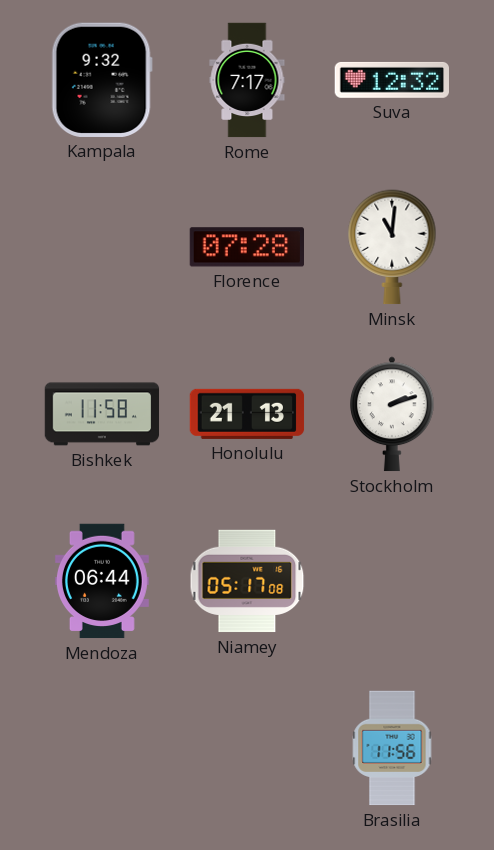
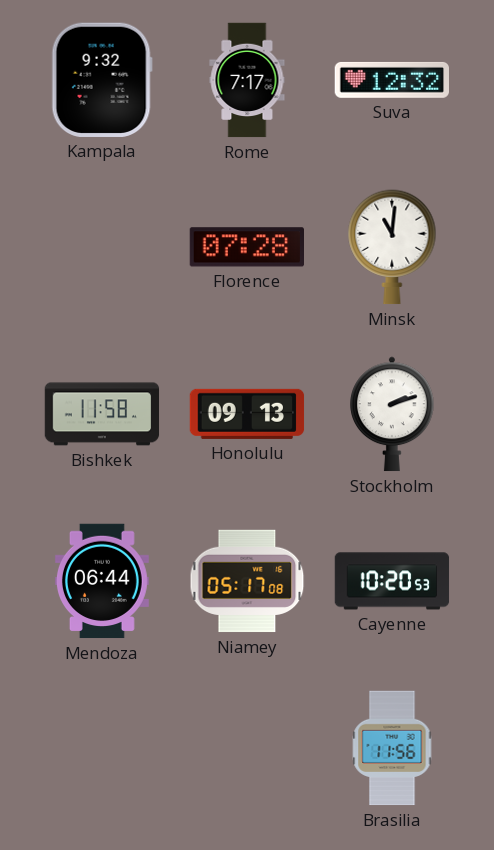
Honolulu: 21:13 -> 09:13
Cayenne: none -> 10:20
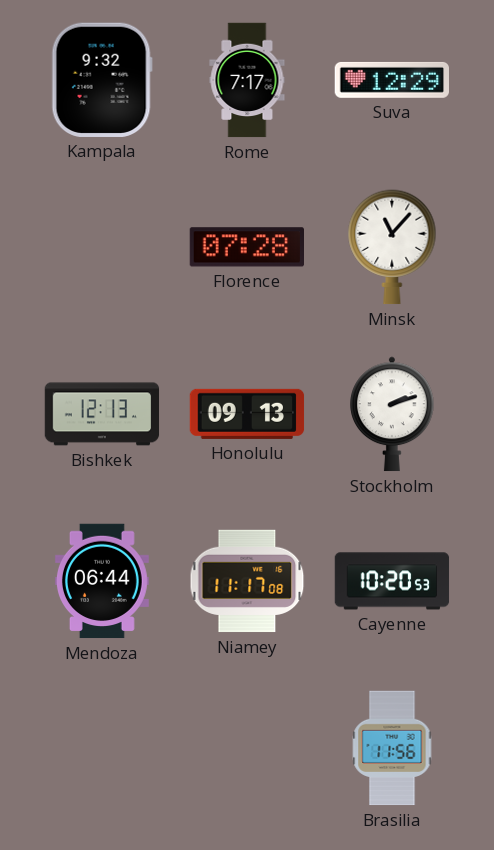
Suva: 12:32 -> 12:29
Minsk: 11:01 -> 11:07
Bishkek: 11:58 -> 12:13
Niamey: 05:17 -> 11:17
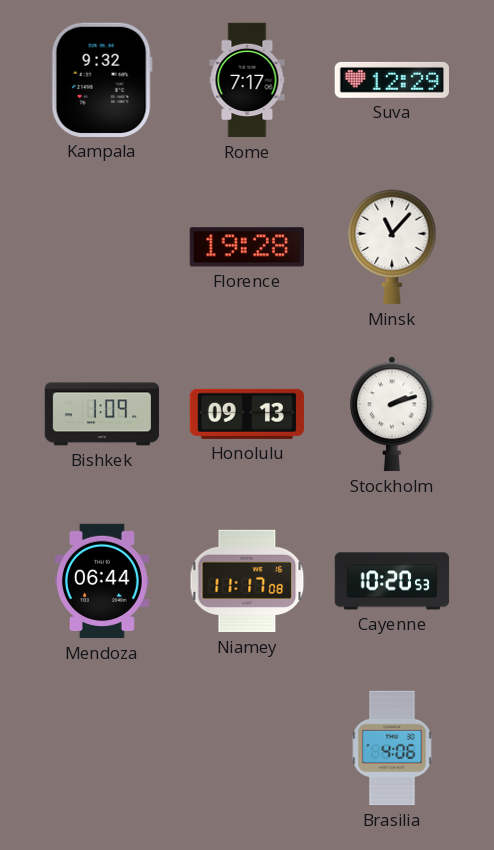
Florence: 07:28 -> 19:28
Bishkek: 12:13 -> 1:09
Brasilia: 11:56 -> 4:06
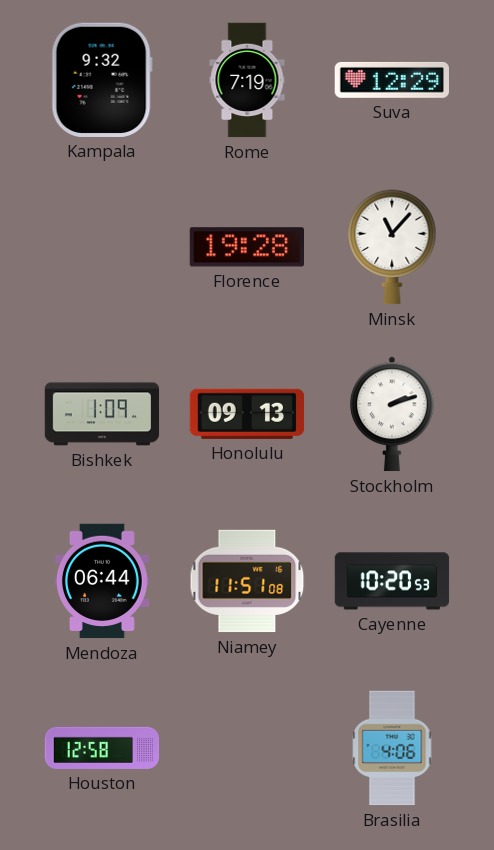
Rome: 7:17 -> 7:19
Niamey: 11:17 -> 11:51
Houston: none -> 12:58
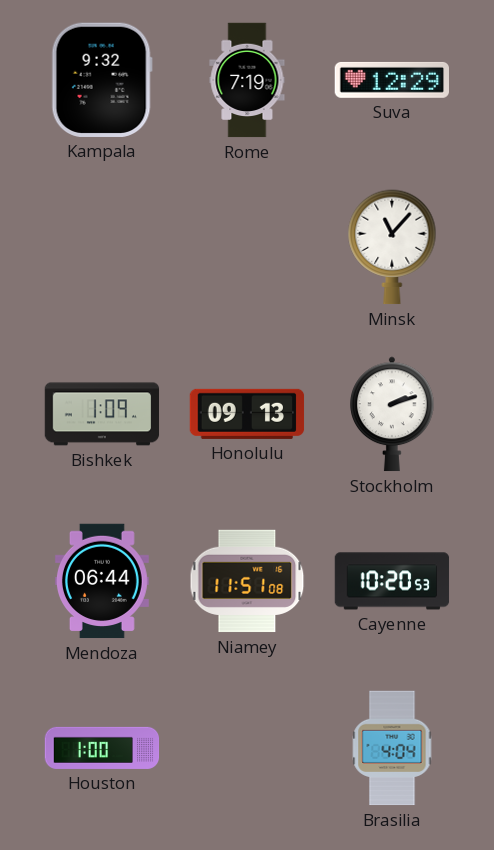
Florence: 19:28 -> none
Houston: 12:58 -> 1:00
Brasilia: 4:06 -> 4:04
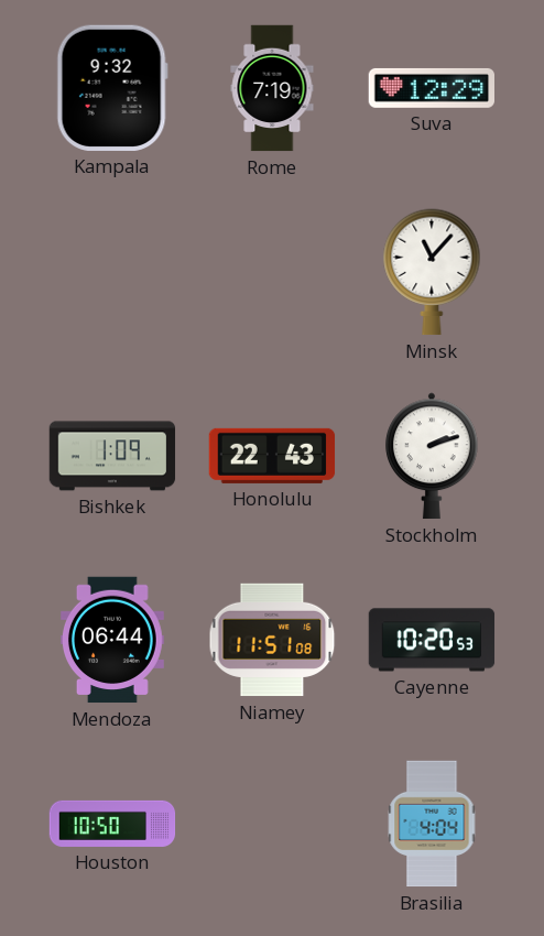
Honolulu: 09:13 -> 22:43
Houston: 1:00 -> 10:50
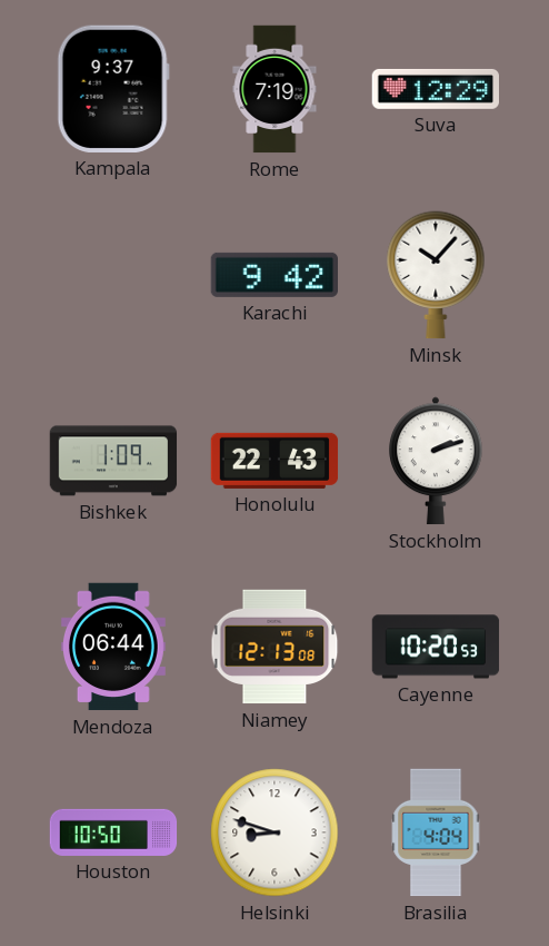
Kampala: 9:32 -> 9:37
Karachi: none -> 9:42
Minsk: 11:07 -> 10:07
Niamey: 11:51 -> 12:13
Helsinki: none -> 8:48
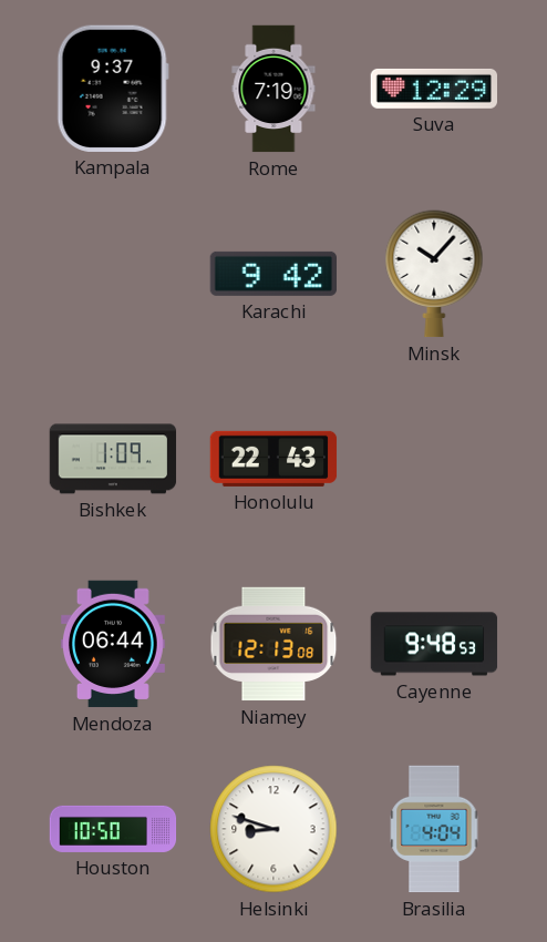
Stockholm: 2:12 -> none
Cayenne: 10:20 -> 9:48
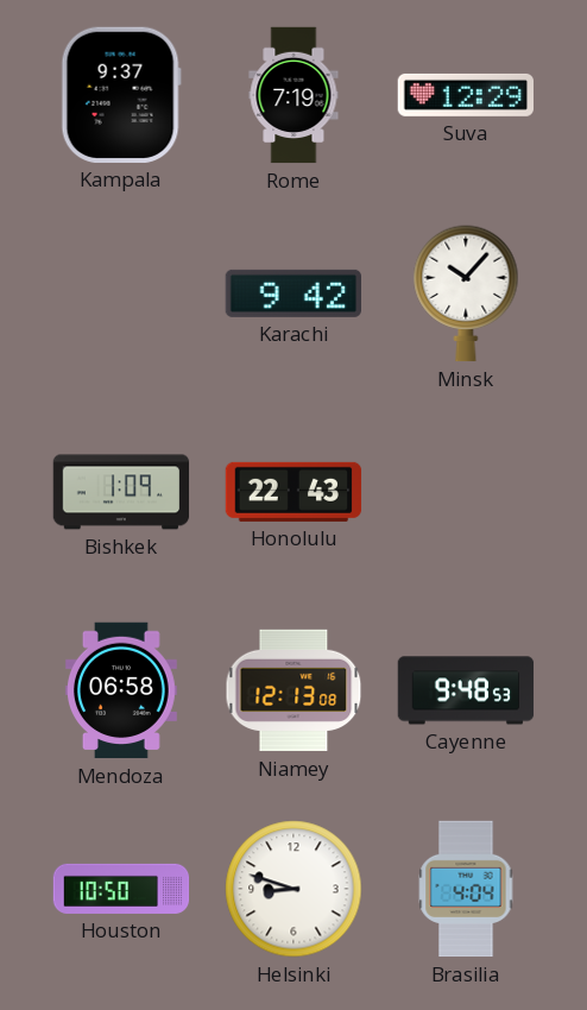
Mendoza: 06:44 -> 06:58
